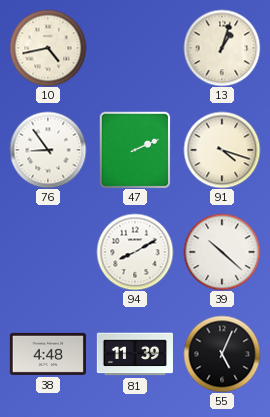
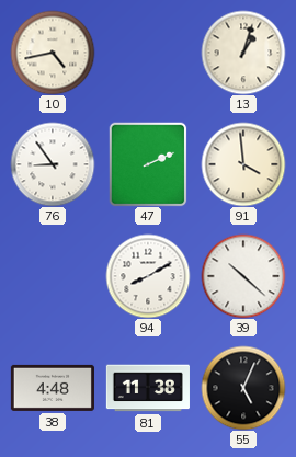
91: 4:18 -> 3:59
81: 11:39 -> 11:38
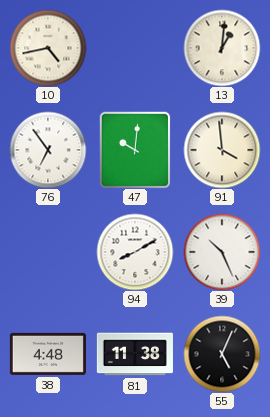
13: 1:03 -> 1:01
76: 8:54 -> 6:54
47: 2:11 -> 10:01
39: 10:22 -> 10:26
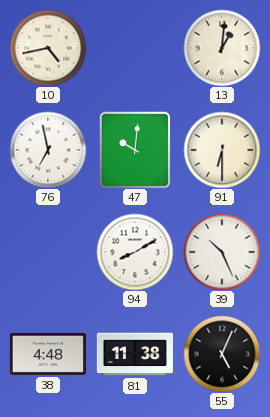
76: 6:54 -> 6:58
91: 3:59 -> 6:30
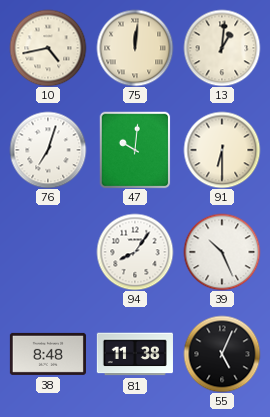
75: none -> 12:01
76: 6:58 -> 7:03
94: 8:10 -> 8:06
38: 4:48 -> 8:48
